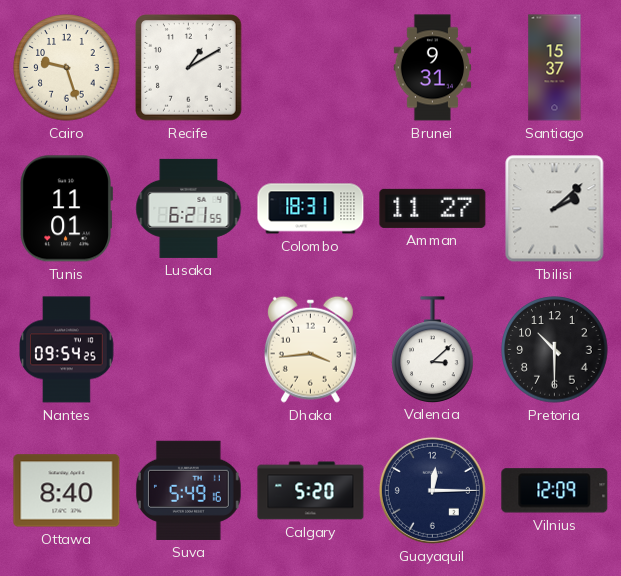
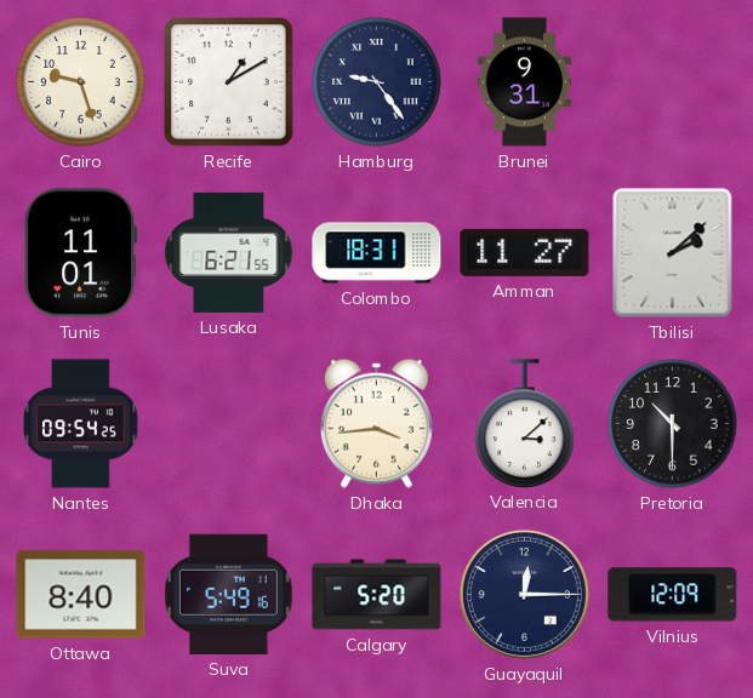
Hamburg: none -> 9:24
Santiago: 15:37 -> none
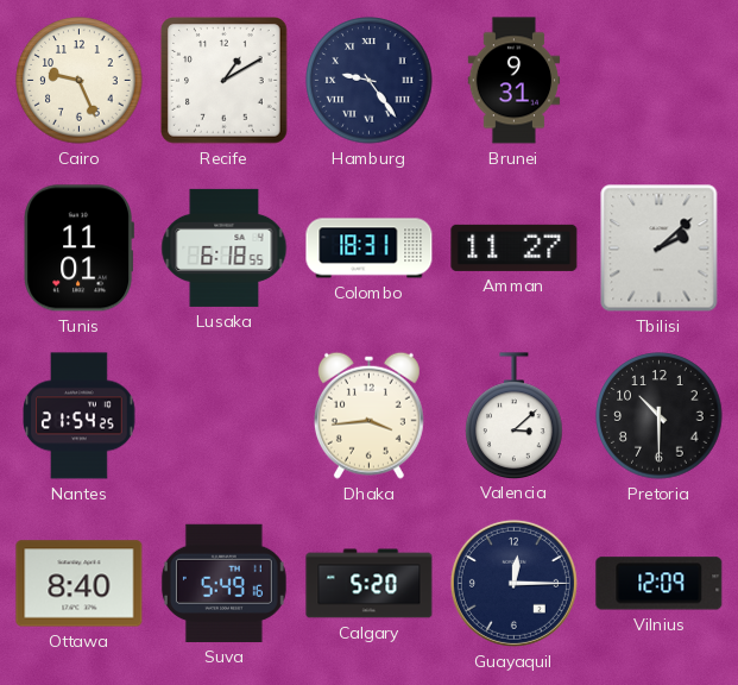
Cairo: 9:27 -> 9:26
Lusaka: 6:21 -> 6:18
Nantes: 09:54 -> 21:54
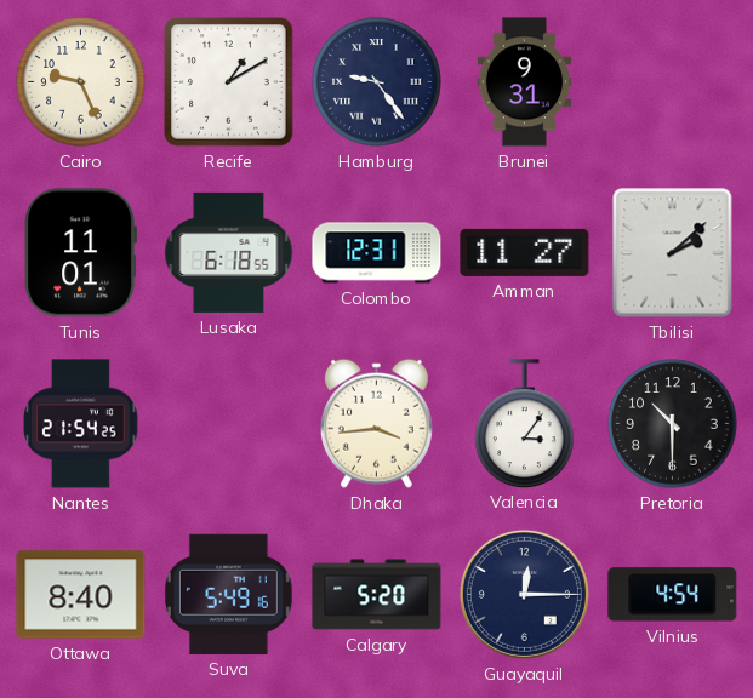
Colombo: 18:31 -> 12:31
Valencia: 3:08 -> 3:06
Vilnius: 12:09 -> 4:54
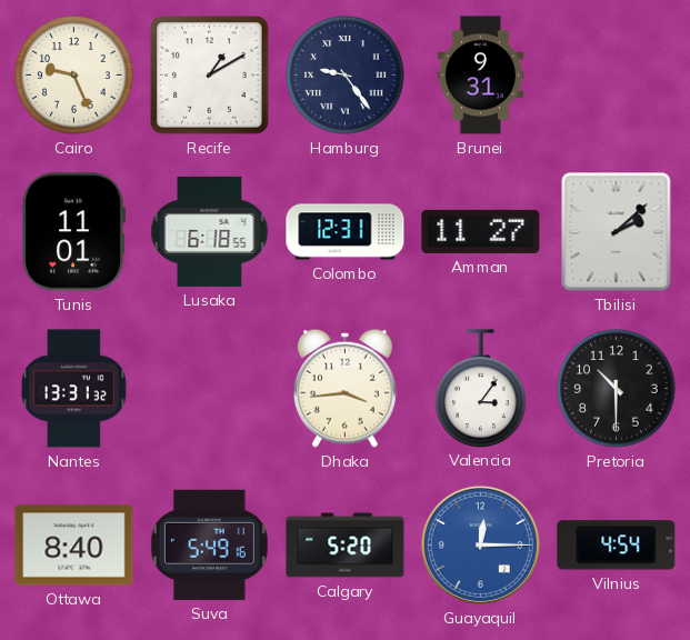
Nantes: 21:54 -> 13:31
Guayaquil dial: navy -> blue
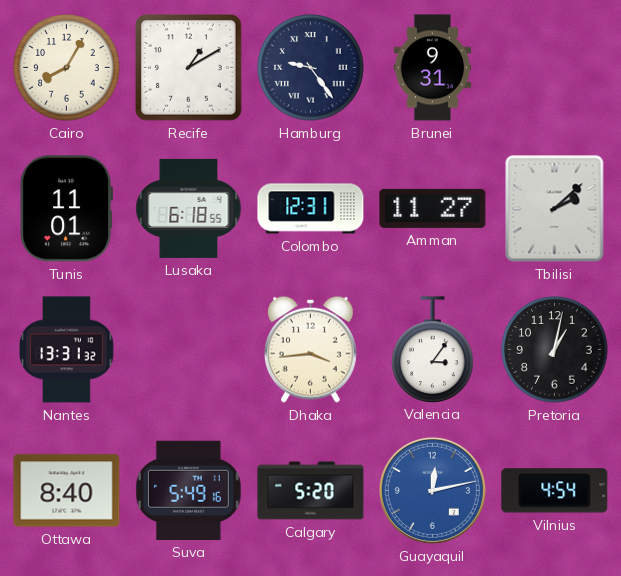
Cairo: 9:26 -> 8:05
Pretoria: 10:30 -> 1:02
Guayaquil: 12:15 -> 12:13
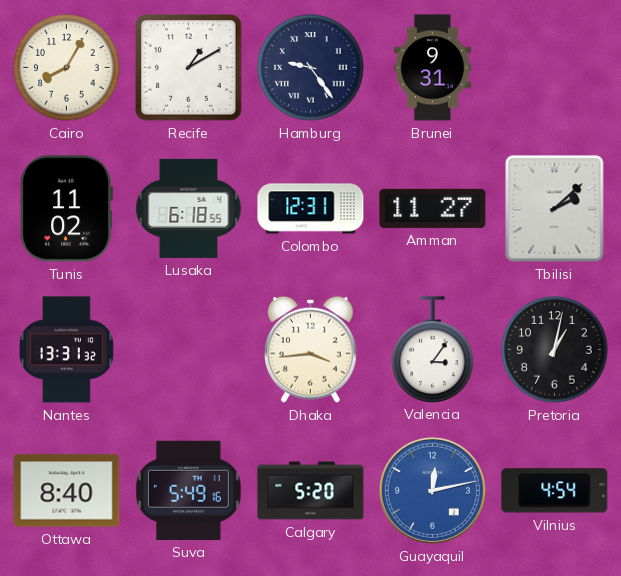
Tunis: 11:01 -> 11:02
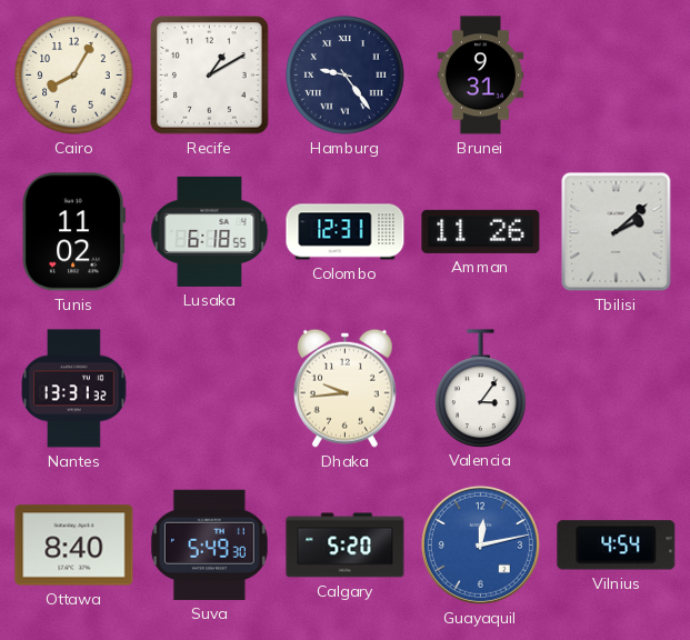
Amman: 11:27 -> 11:26
Dhaka: 3:44 -> 9:44
Pretoria: 1:02 -> none
Suva: 5:49:16 -> 5:49:30
